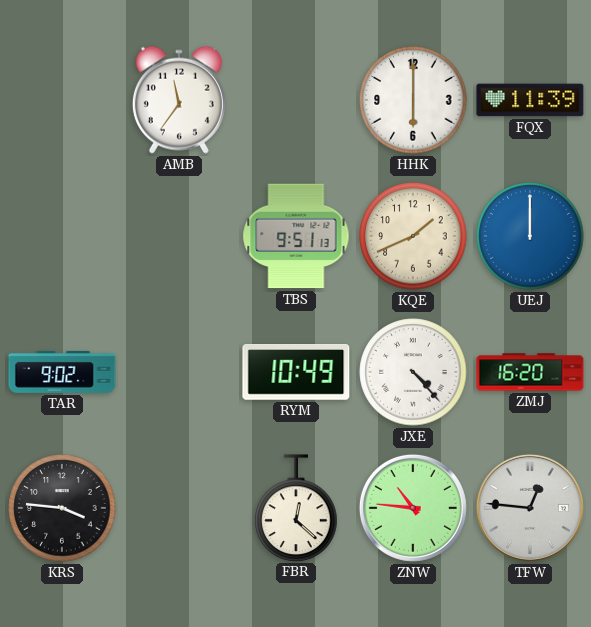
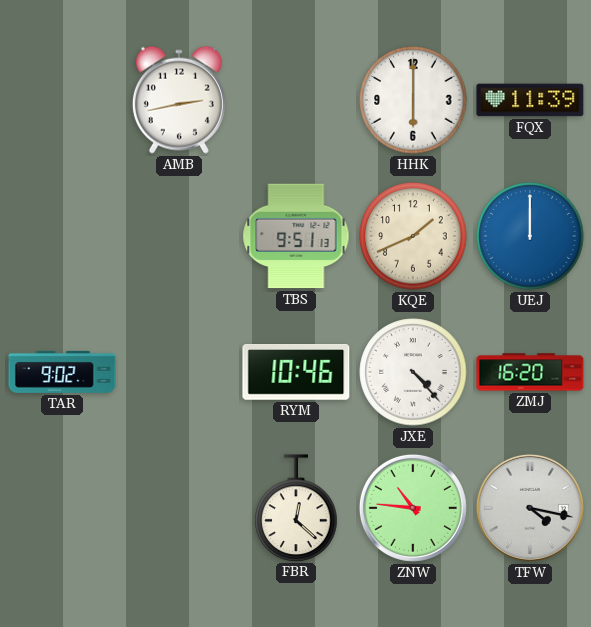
AMB: 11:36 -> 2:43
RYM: 10:49 -> 10:46
KRS: 3:46 -> none
TFW: 12:46 -> 4:17
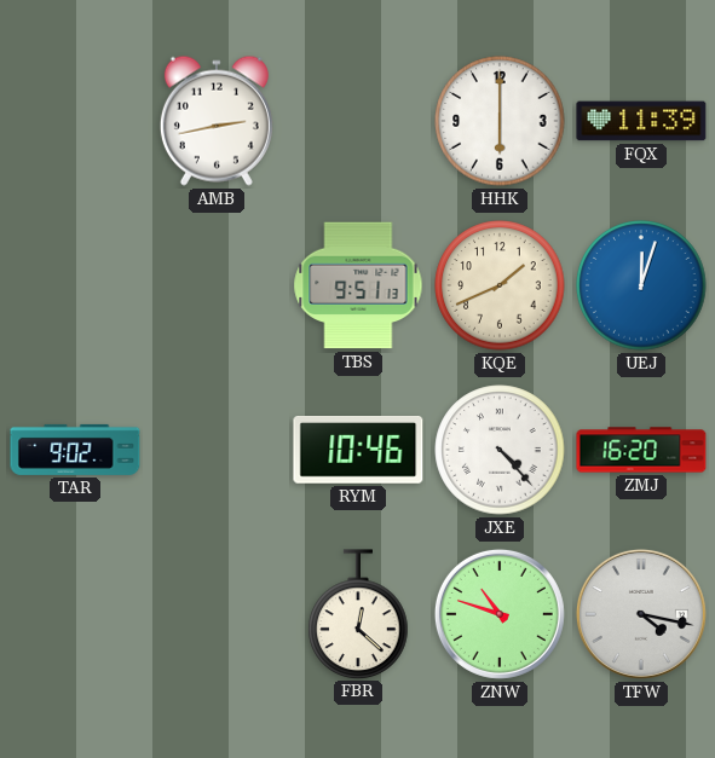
UEJ: 12:00 -> 12:03
ZNW: 10:46 -> 10:48
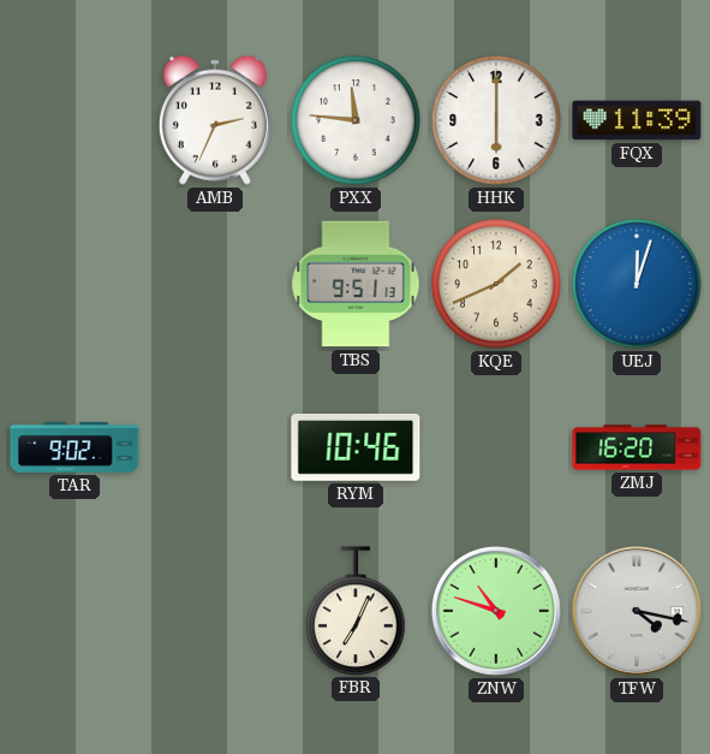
AMB: 2:43 -> 2:34
PXX: none -> 11:46
JXE: 4:23 -> none
FBR: 12:22 -> 7:04
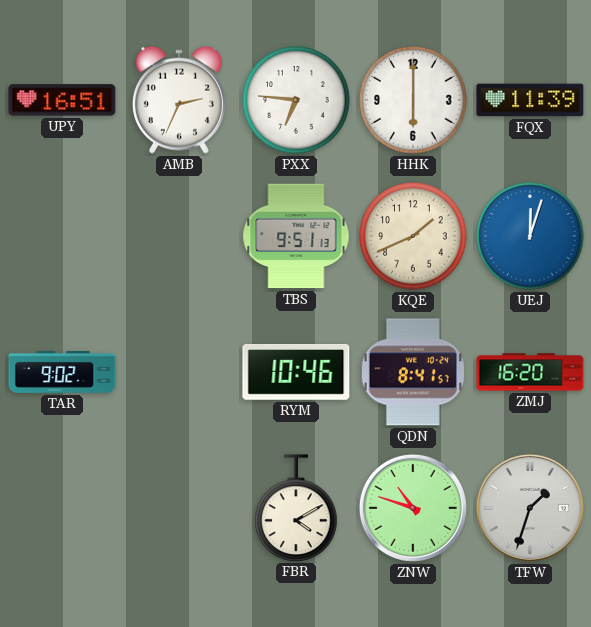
UPY: none -> 16:51
PXX: 11:46 -> 6:46
QDN: none -> 8:41
FBR: 7:04 -> 4:10
TFW: 4:17 -> 1:33
